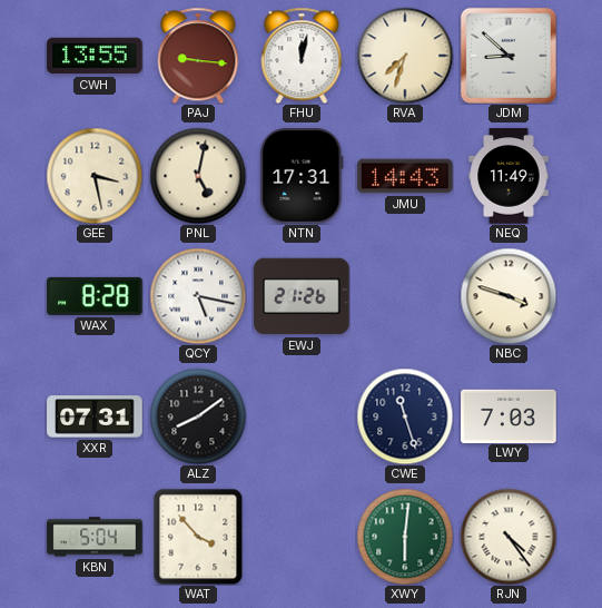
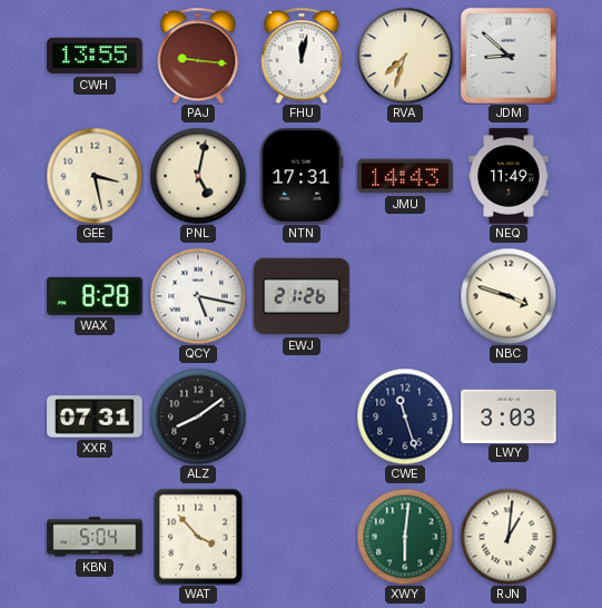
LWY: 7:03 -> 3:03
RJN: 4:24 -> 1:01
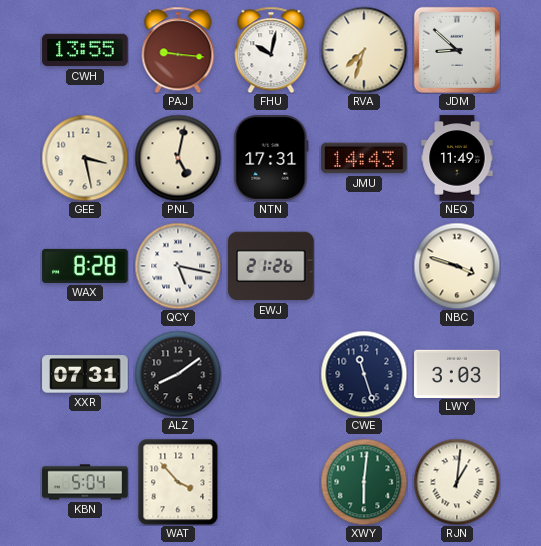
FHU: 12:02 -> 10:02
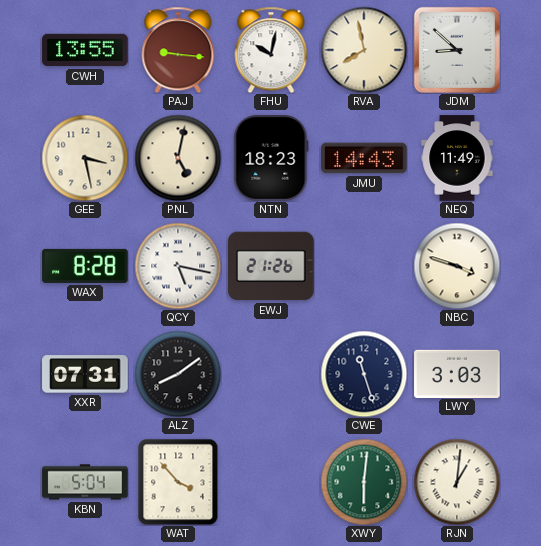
RVA: 7:33 -> 7:58
NTN: 17:31 -> 18:23
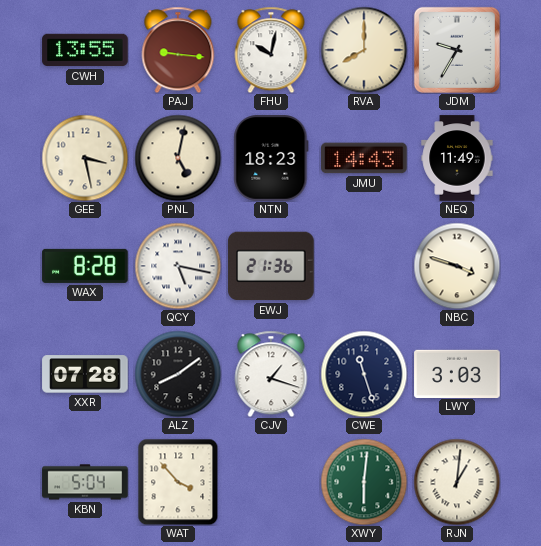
RVA: 7:58 -> 8:00
JDM: 8:52 -> 9:35
EWJ: 21:26 -> 21:36
XXR: 07:31 -> 07:28
CJV: none -> 1:18
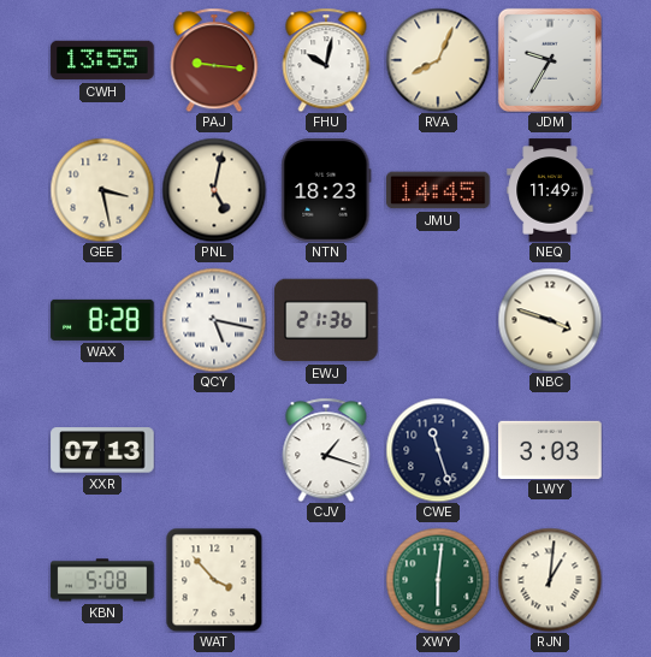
RVA: 8:00 -> 8:04
JMU: 14:43 -> 14:45
XXR: 07:28 -> 07:13
ALZ: 8:09 -> none
KBN: 5:04 -> 5:08
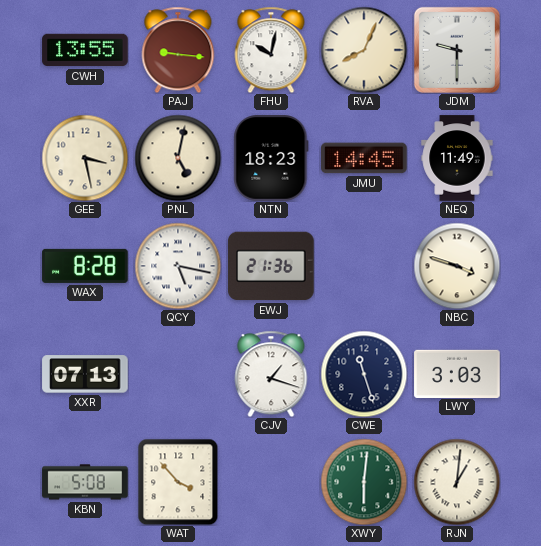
JDM: 9:35 -> 9:30
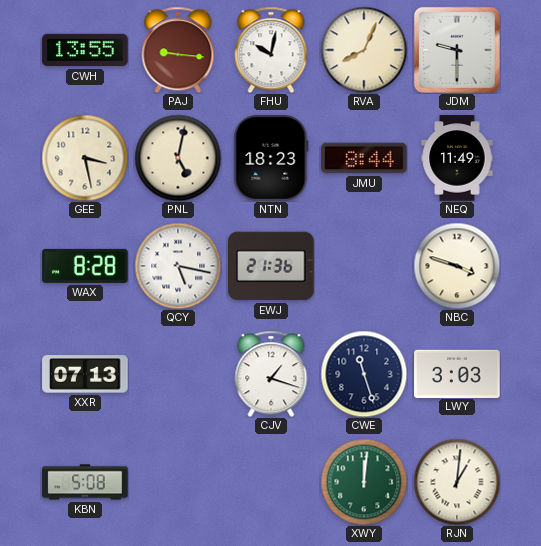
JMU: 14:45 -> 8:44
WAT: 3:53 -> none
XWY: 6:01 -> 12:01
